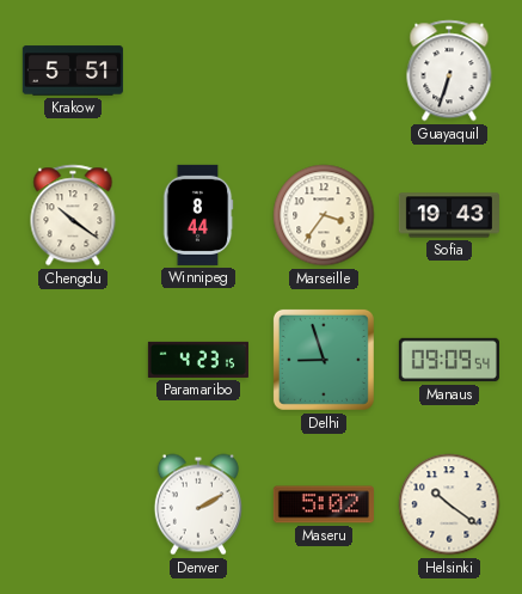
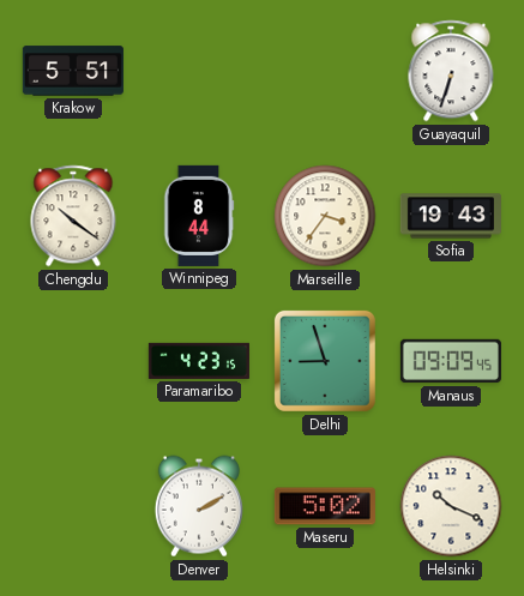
Manaus: 09:09:54 -> 09:09:45
Helsinki: 10:21 -> 10:19
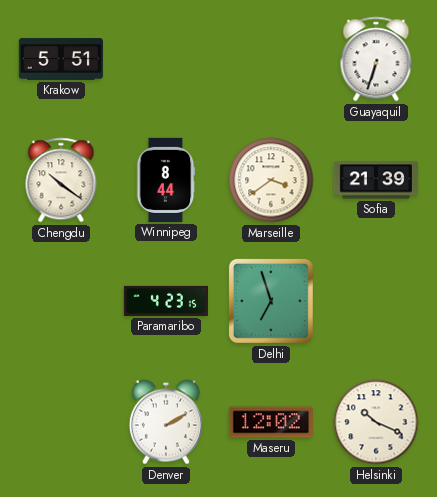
Marseille: 3:36 -> 3:39
Sofia: 19:43 -> 21:39
Delhi: 8:57 -> 6:57
Manaus: 09:09 -> none
Maseru: 5:02 -> 12:02
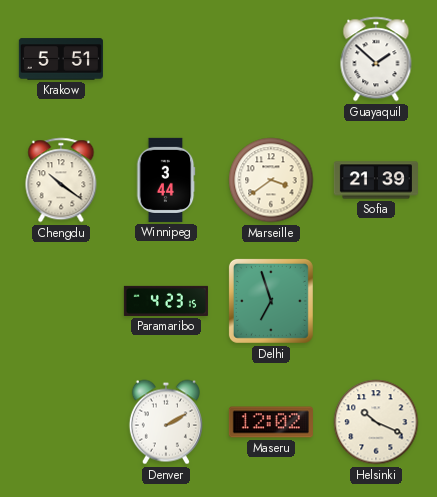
Guayaquil: 6:33 -> 1:52
Winnipeg: 8:44 -> 3:44
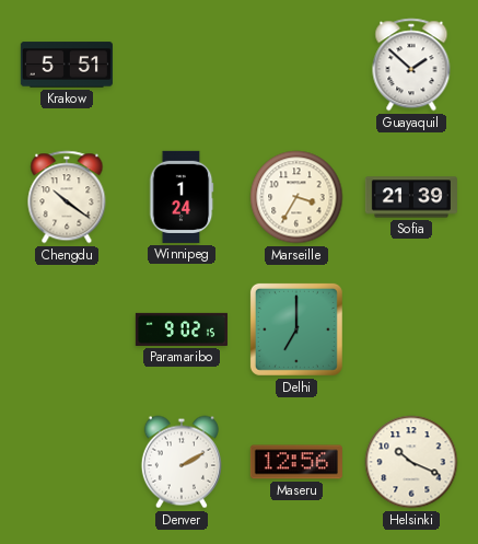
Winnipeg: 3:44 -> 1:24
Marseille: 3:39 -> 3:35
Paramaribo: 4:23 -> 9:02
Delhi: 6:57 -> 7:00
Maseru: 12:02 -> 12:56
